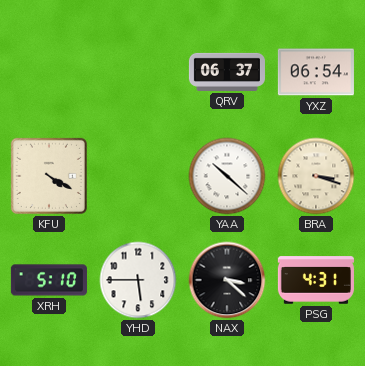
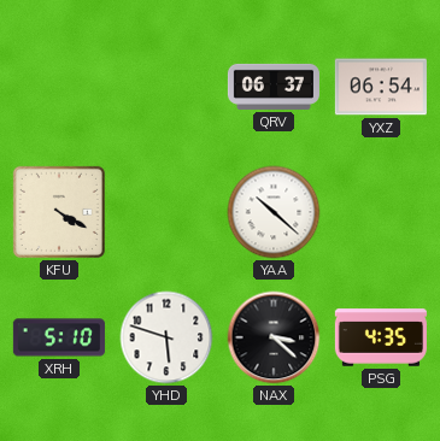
BRA: 3:18 -> none
YHD: 5:45 -> 5:48
PSG: 4:31 -> 4:35
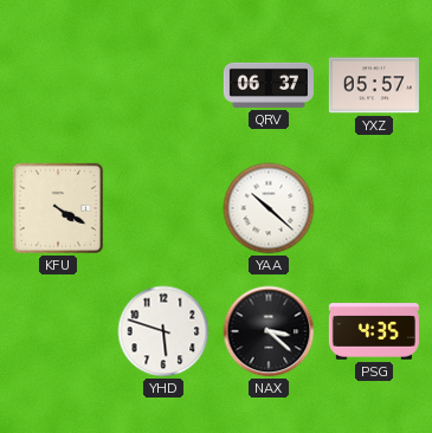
YXZ: 06:54 -> 05:57
XRH: 5:10 -> none
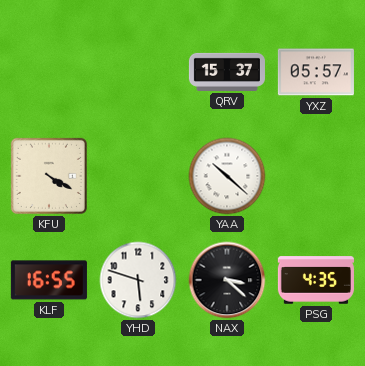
QRV: 06:37 -> 15:37
KLF: none -> 16:55
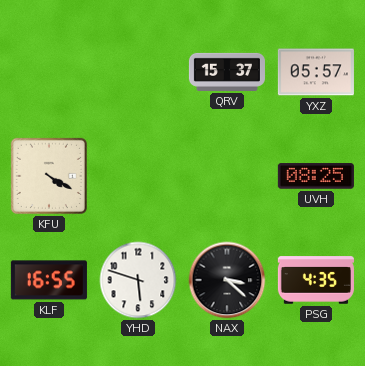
YAA: 10:22 -> none
UVH: none -> 08:25
